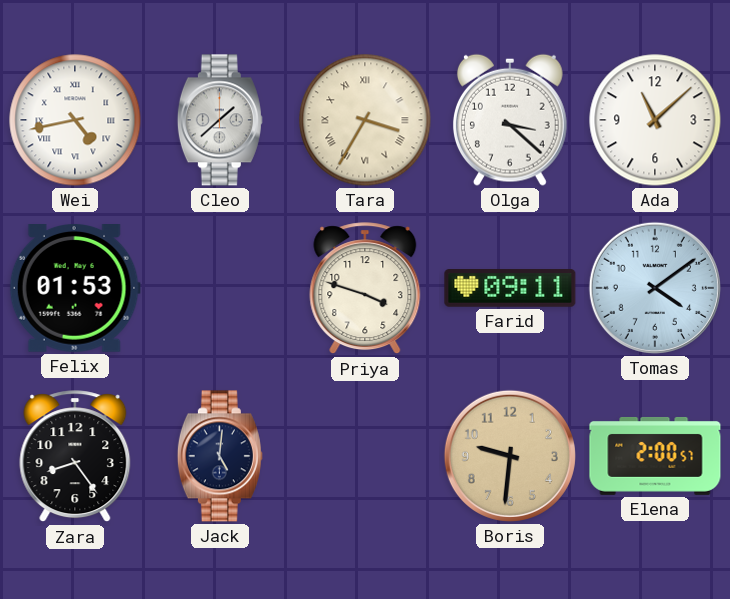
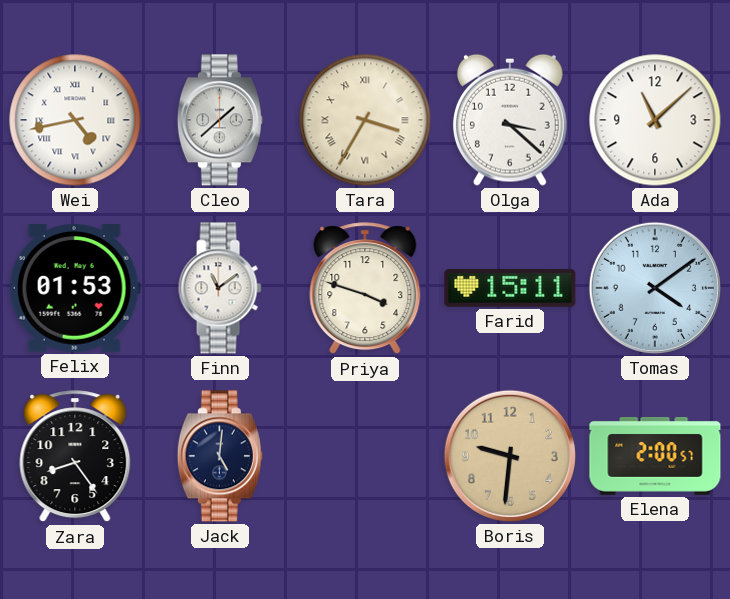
Finn: none -> 11:09
Farid: 09:11 -> 15:11
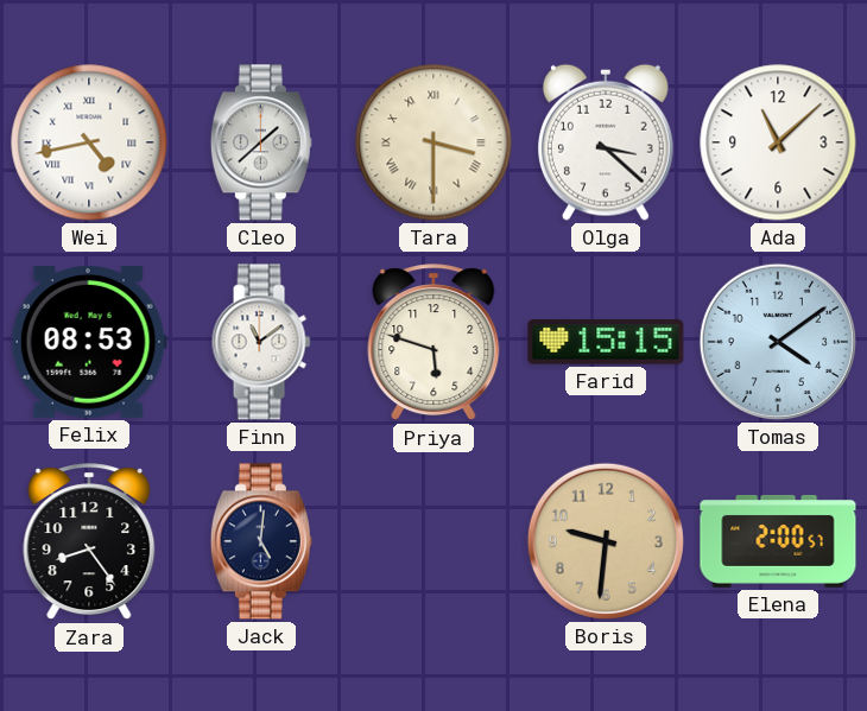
Tara: 3:35 -> 3:30
Felix: 01:53 -> 08:53
Priya: 3:48 -> 5:48
Farid: 15:11 -> 15:15
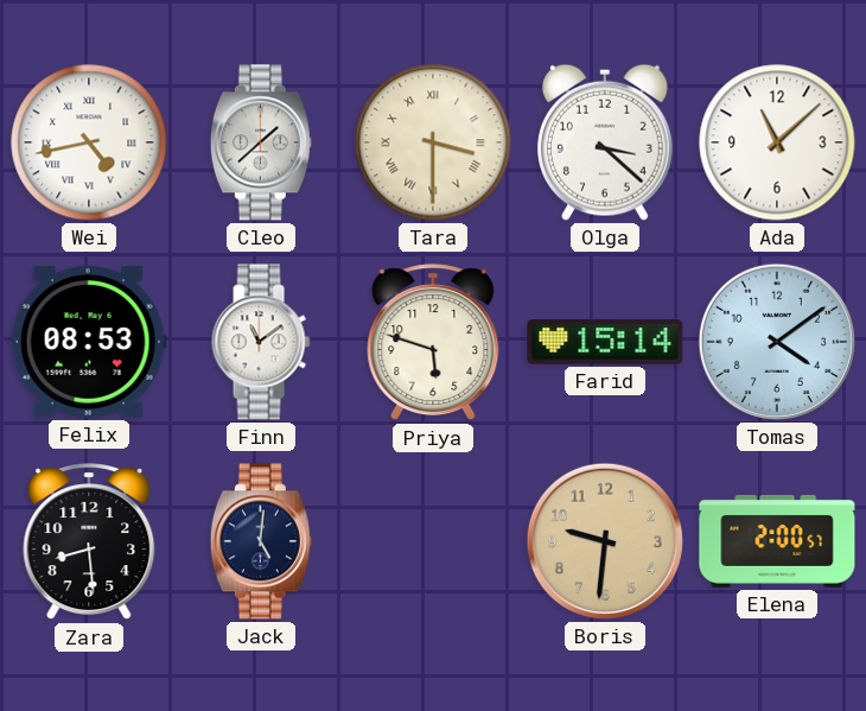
Farid: 15:15 -> 15:14
Zara: 8:24 -> 8:29
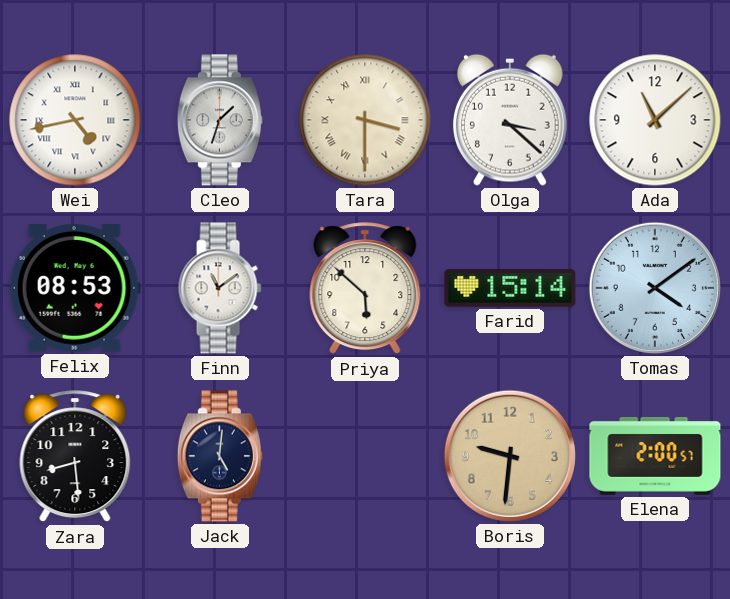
Cleo: 1:38 -> 1:33
Priya: 5:48 -> 5:52
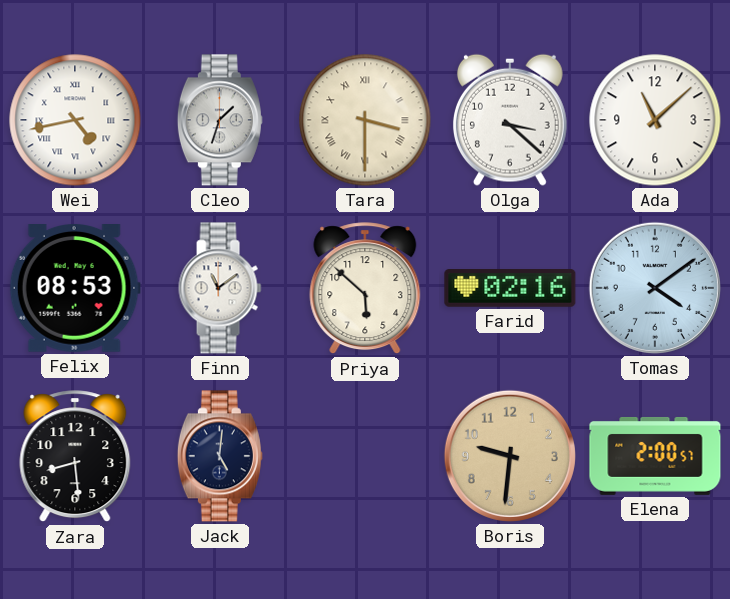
Farid: 15:14 -> 02:16
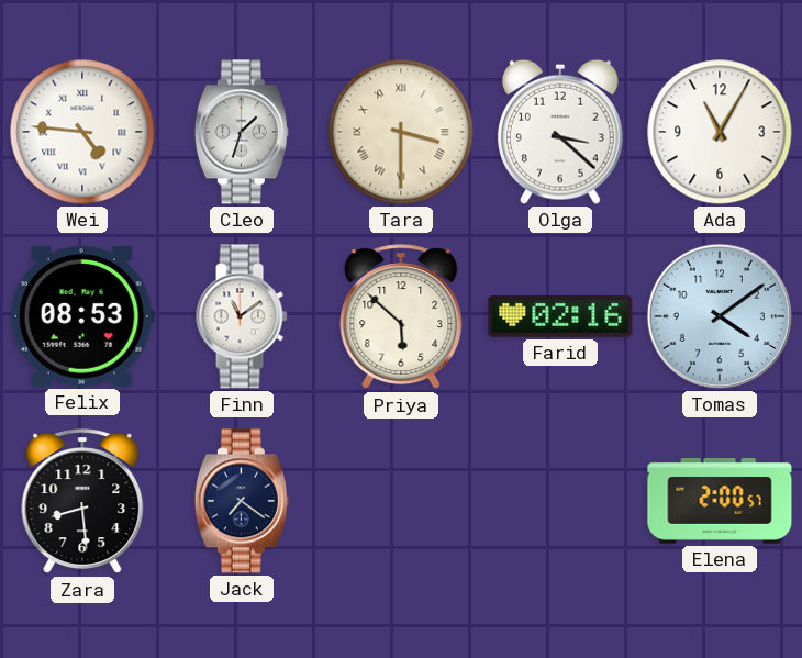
Wei: 4:43 -> 4:46
Ada: 11:08 -> 11:05
Jack: 5:01 -> 7:21
Boris: 9:31 -> none
